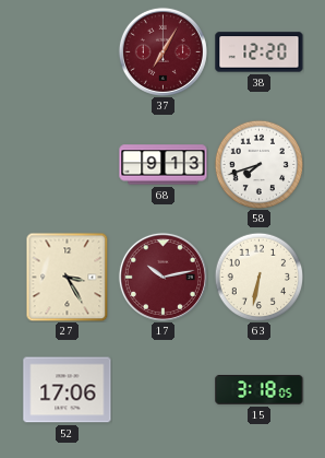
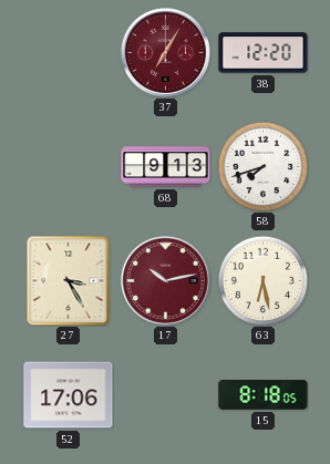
63: 6:32 -> 6:28
15: 3:18 -> 8:18
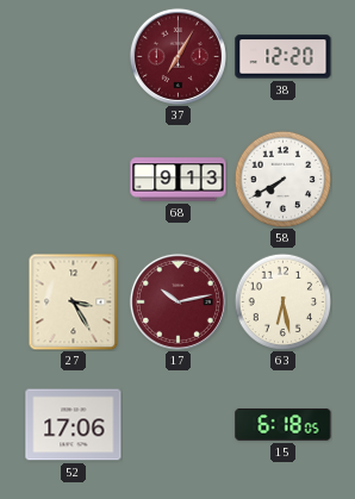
58: 7:42 -> 7:40
15: 8:18 -> 6:18
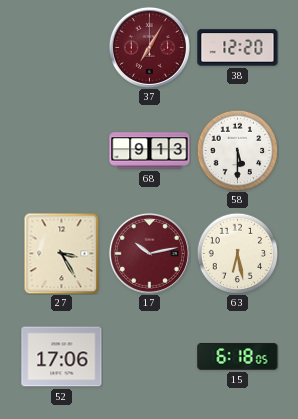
58: 7:40 -> 5:30
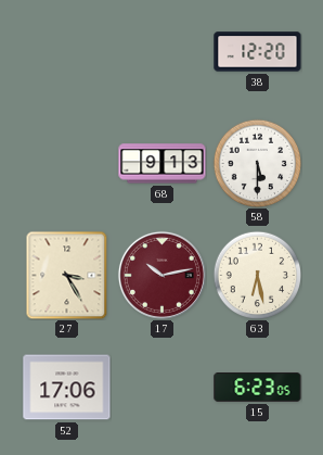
37: 7:05 -> none
15: 6:18 -> 6:23
